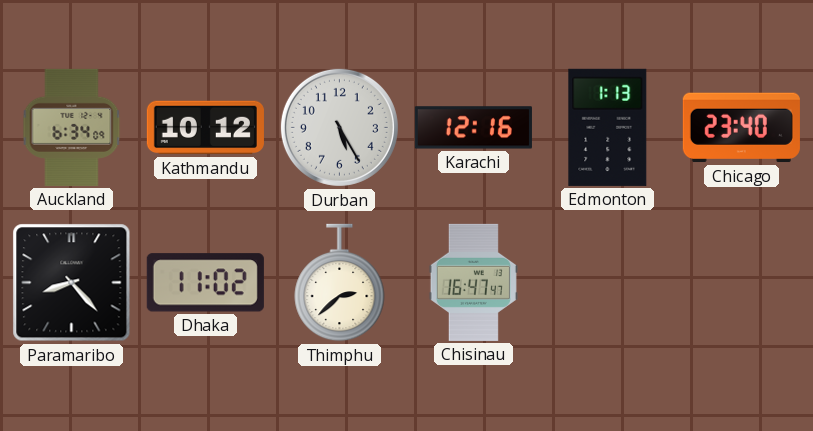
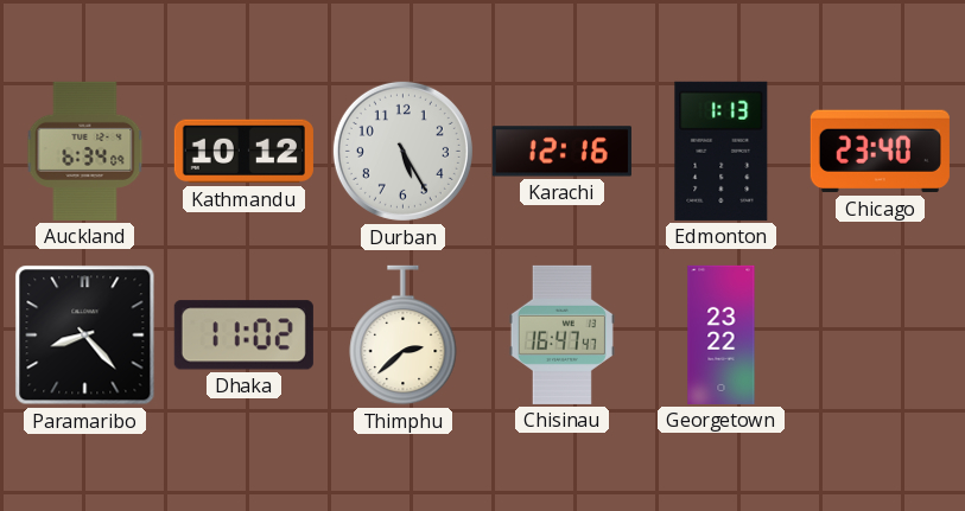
Georgetown: none -> 23:22
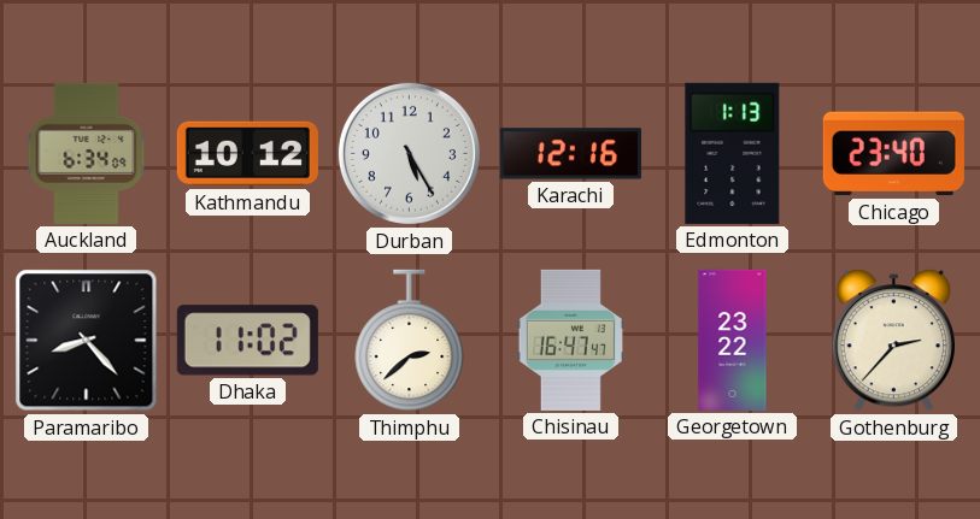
Gothenburg: none -> 2:37
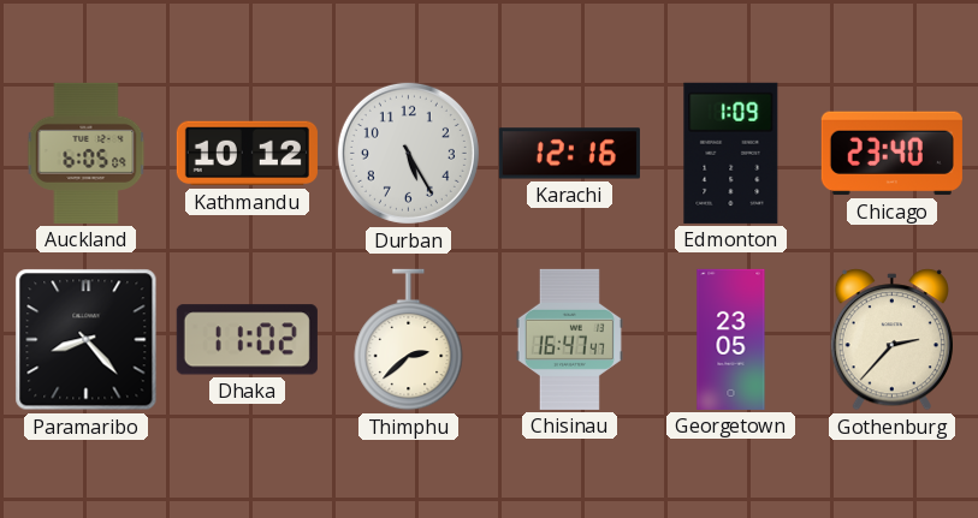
Auckland: 6:34 -> 6:05
Edmonton: 1:13 -> 1:09
Georgetown: 23:22 -> 23:05
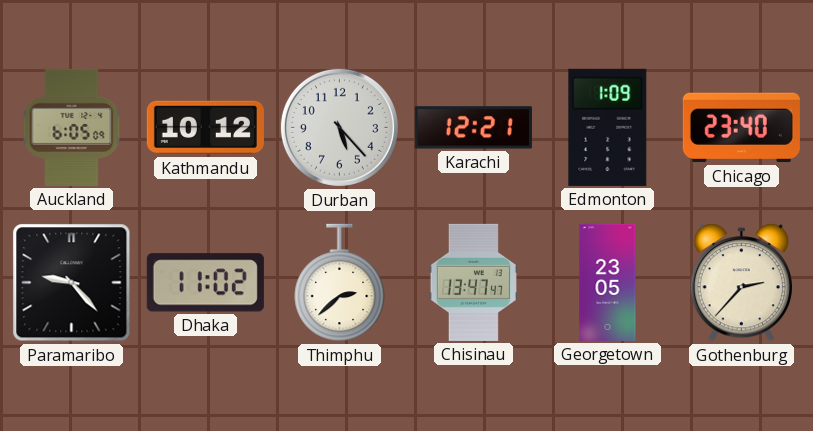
Durban: 5:25 -> 5:23
Karachi: 12:16 -> 12:21
Paramaribo: 8:23 -> 9:23
Chisinau: 16:47 -> 13:47
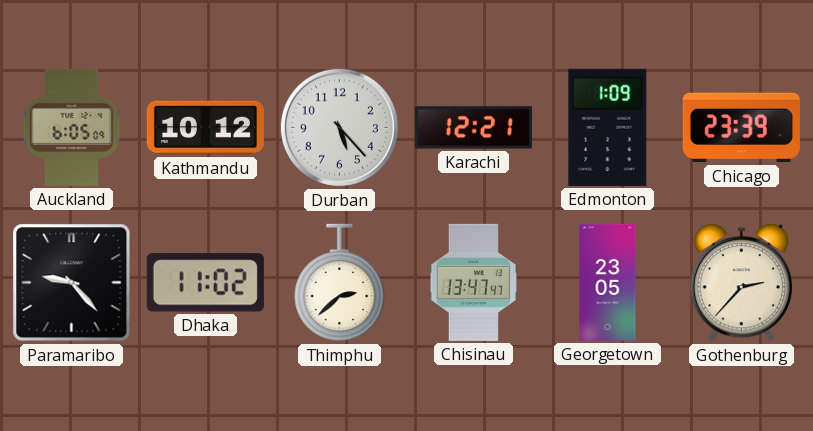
Chicago: 23:40 -> 23:39
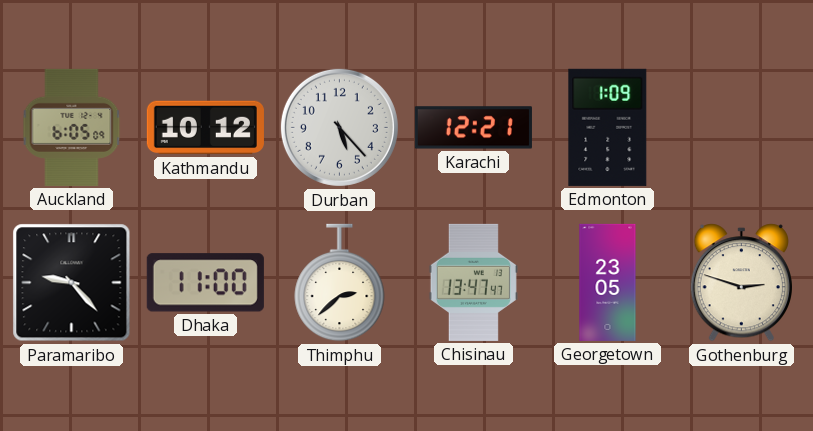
Chicago: 23:39 -> none
Dhaka: 11:02 -> 11:00
Gothenburg: 2:37 -> 2:48
